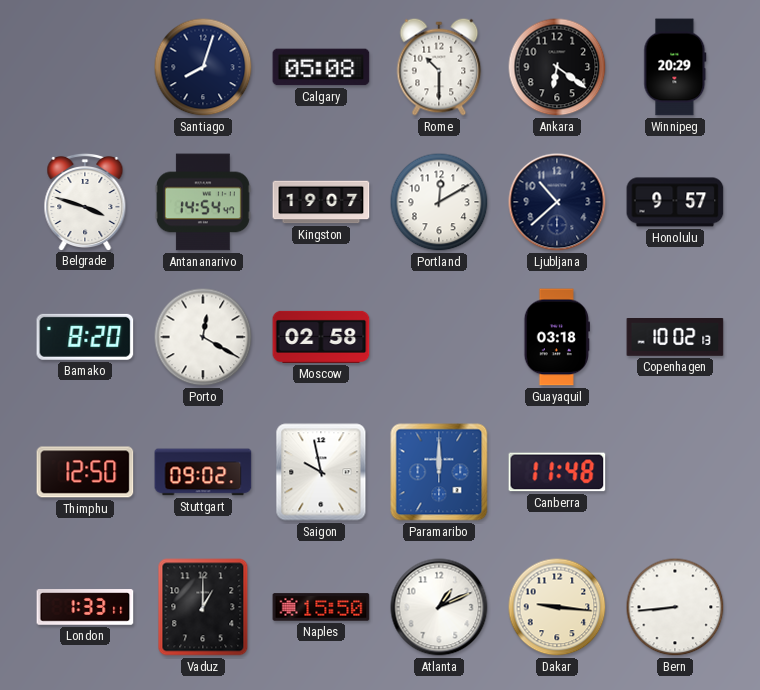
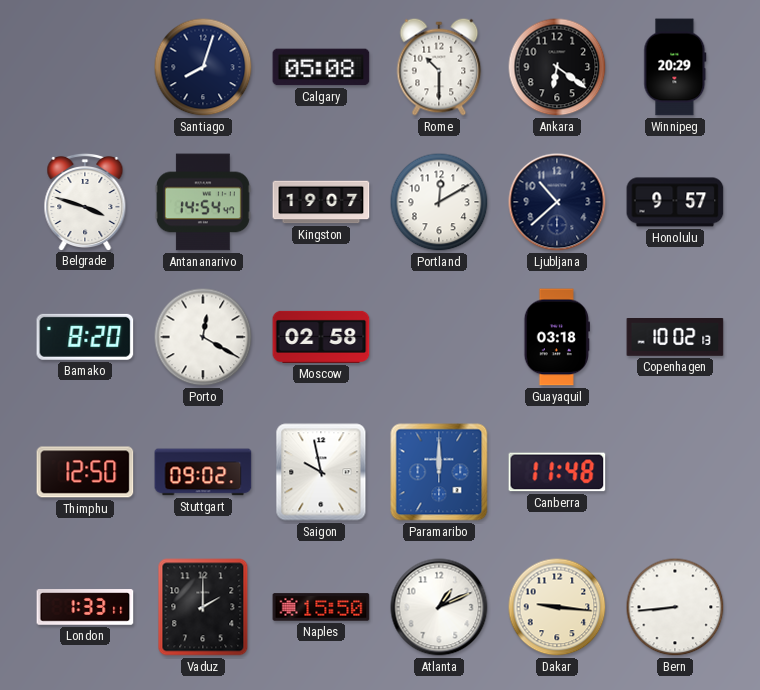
Vaduz: 1:00 -> 2:00
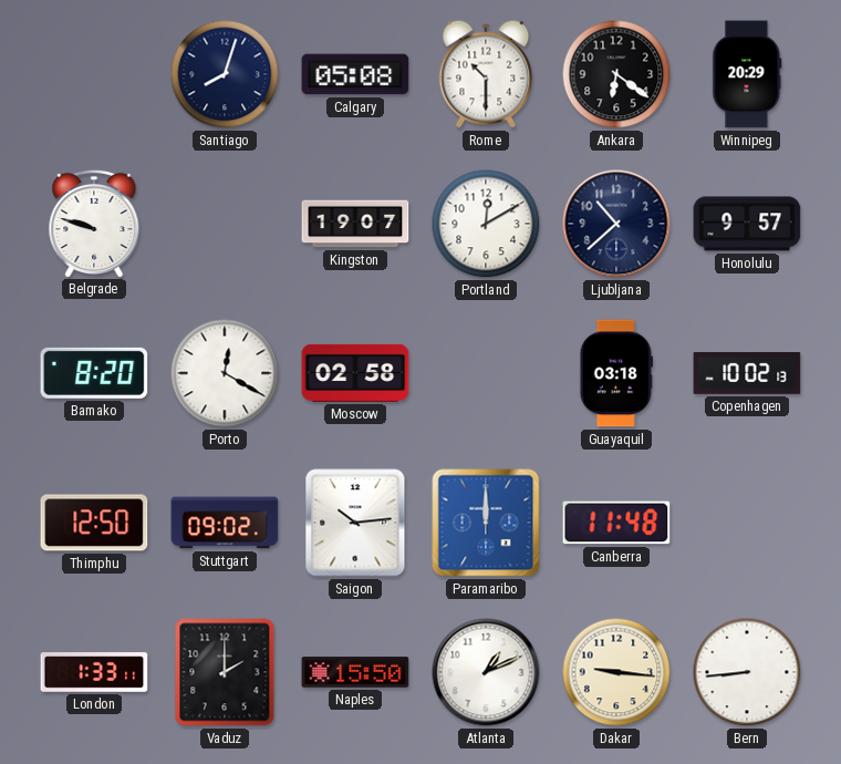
Belgrade: 3:48 -> 9:48
Antananarivo: 14:54 -> none
Saigon: 9:58 -> 10:14
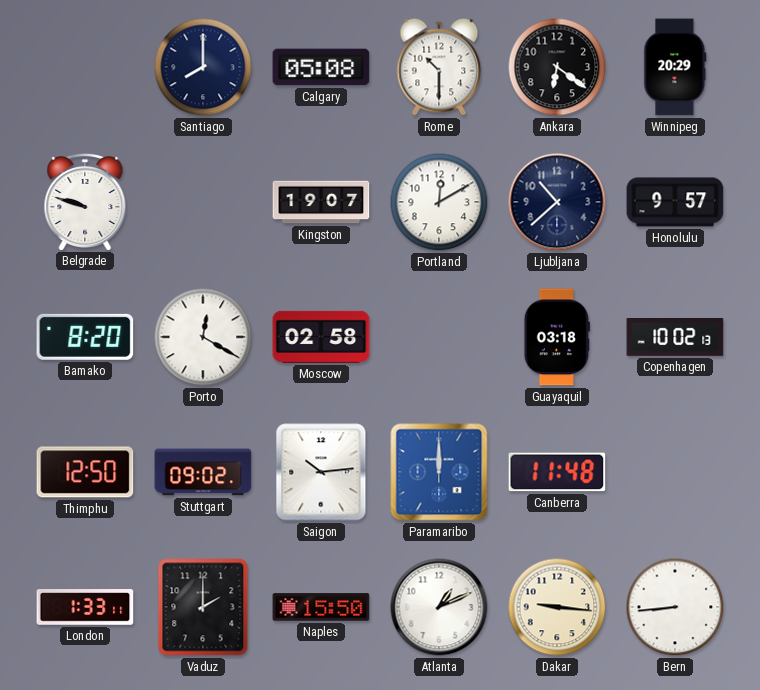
Santiago: 8:03 -> 8:00
